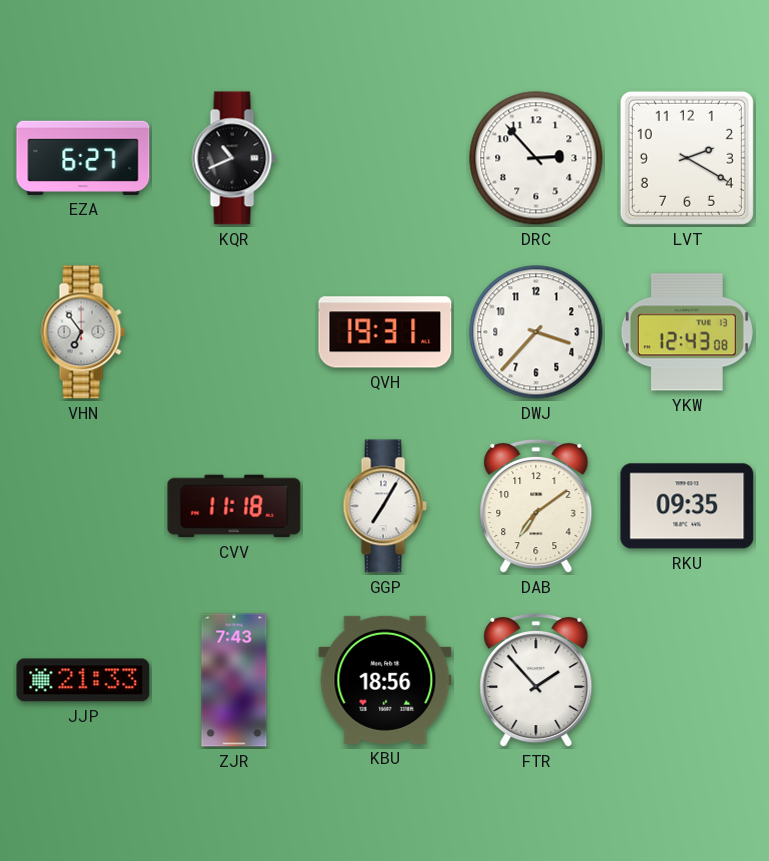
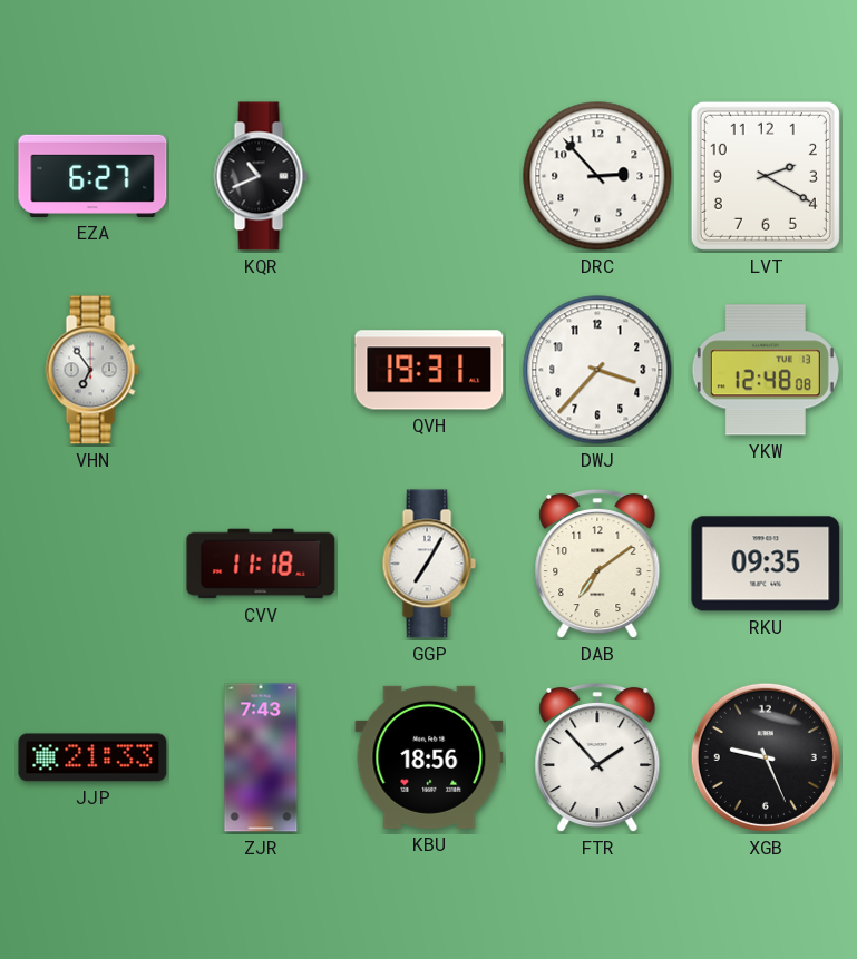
YKW: 12:43 -> 12:48
XGB: none -> 9:26
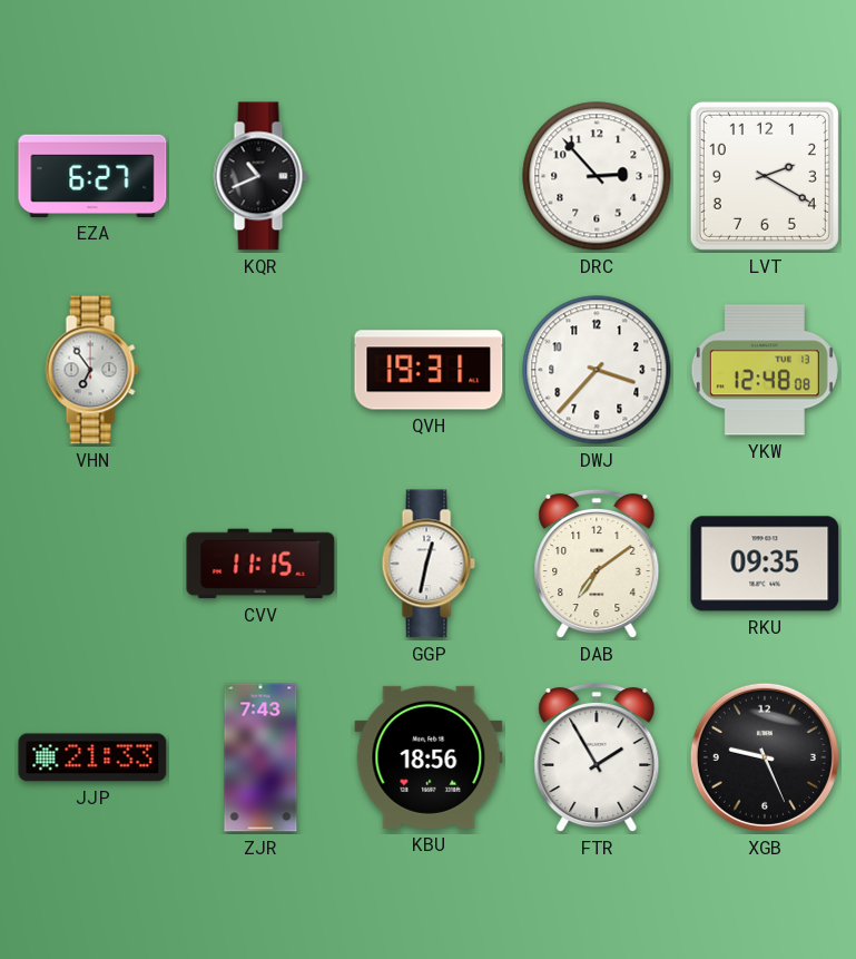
CVV: 11:18 -> 11:15
GGP: 7:05 -> 12:32
FTR: 1:53 -> 1:55
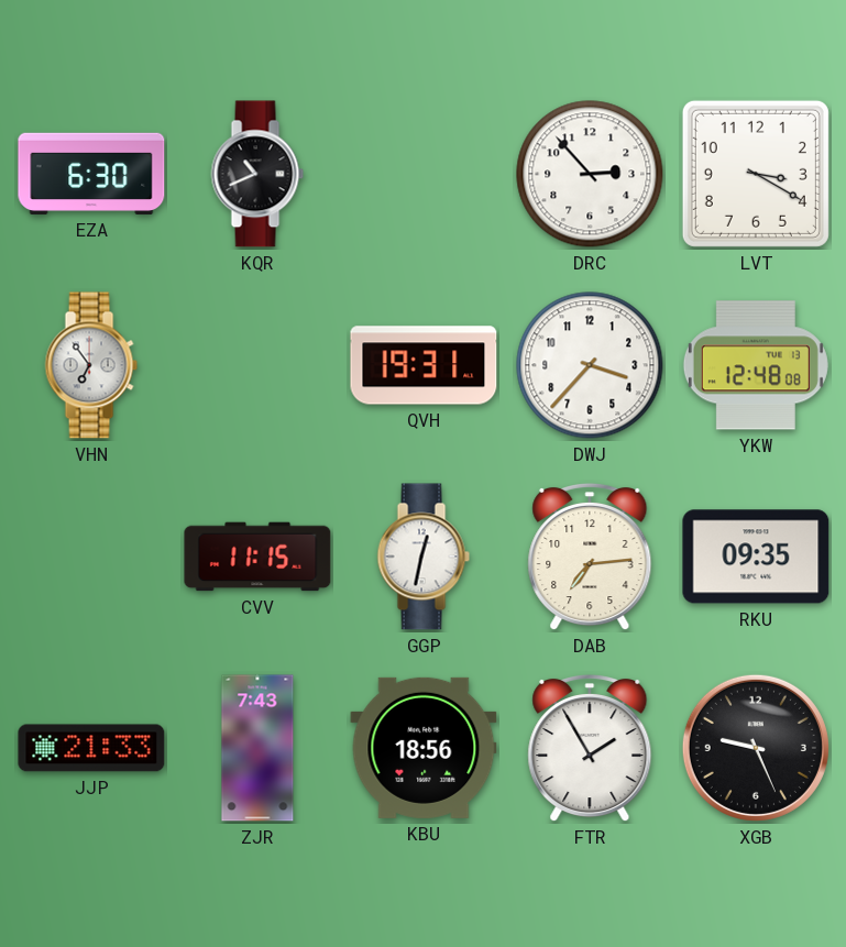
EZA: 6:27 -> 6:30
LVT: 2:20 -> 3:20
DAB: 7:09 -> 7:14
